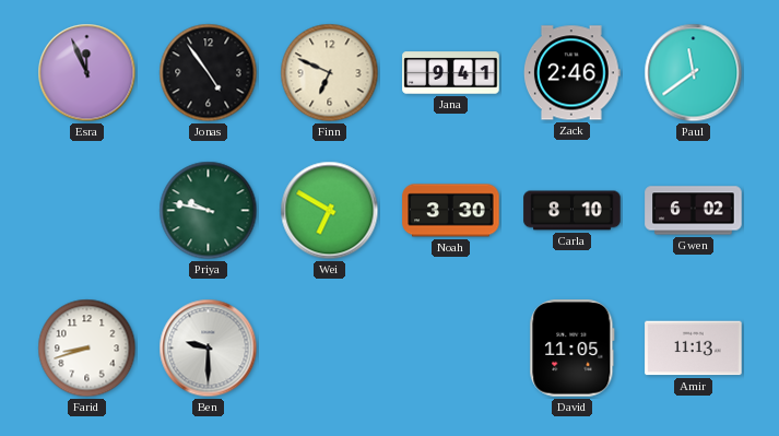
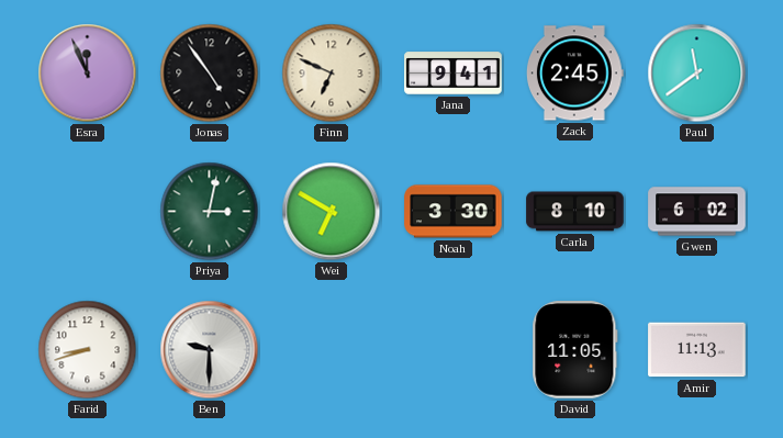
Zack: 2:46 -> 2:45
Priya: 9:47 -> 3:02
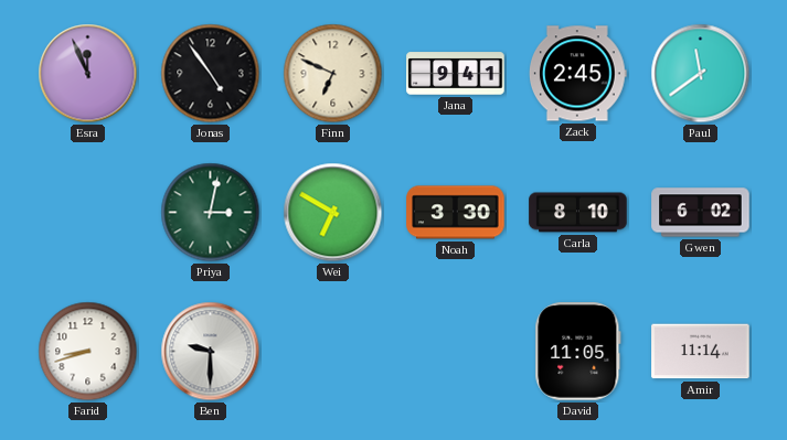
Amir: 11:13 -> 11:14
